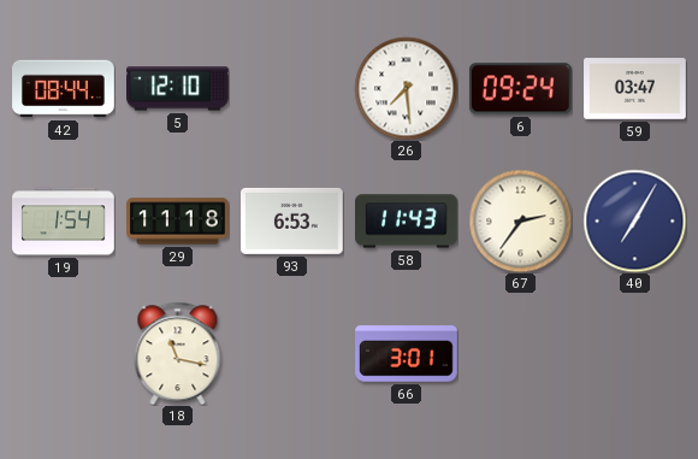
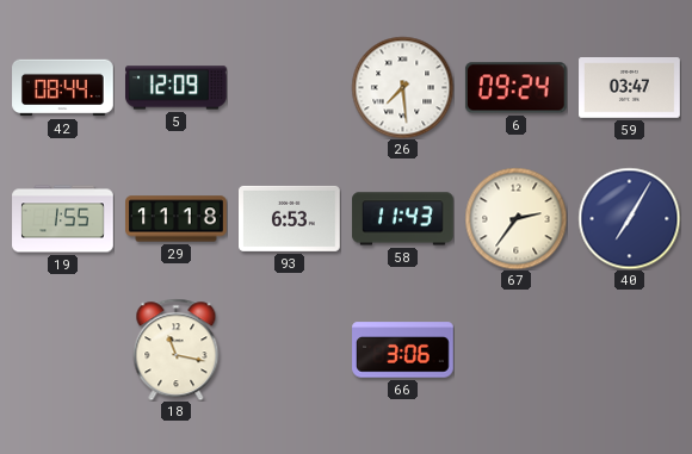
5: 12:10 -> 12:09
19: 1:54 -> 1:55
66: 3:01 -> 3:06
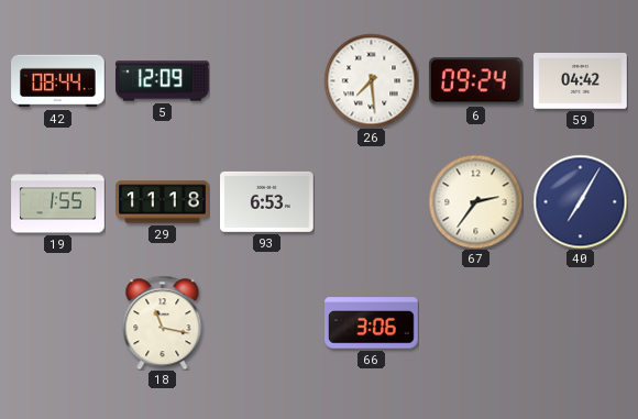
59: 03:47 -> 04:42
58: 11:43 -> none
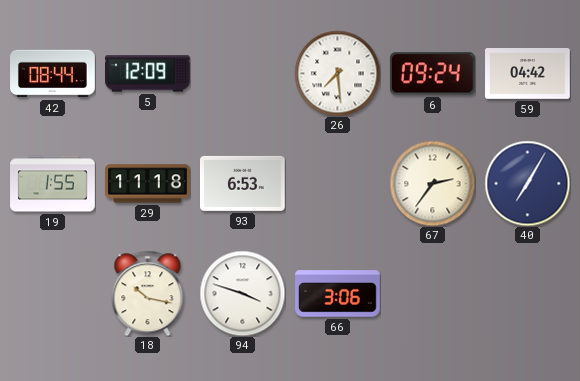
18: 11:17 -> 10:17
94: none -> 3:48
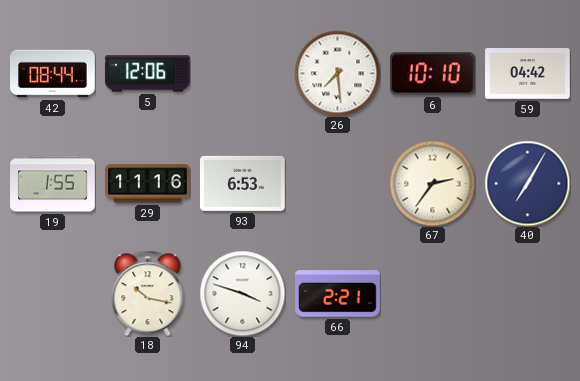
5: 12:09 -> 12:06
6: 09:24 -> 10:10
29: 11:18 -> 11:16
66: 3:06 -> 2:21
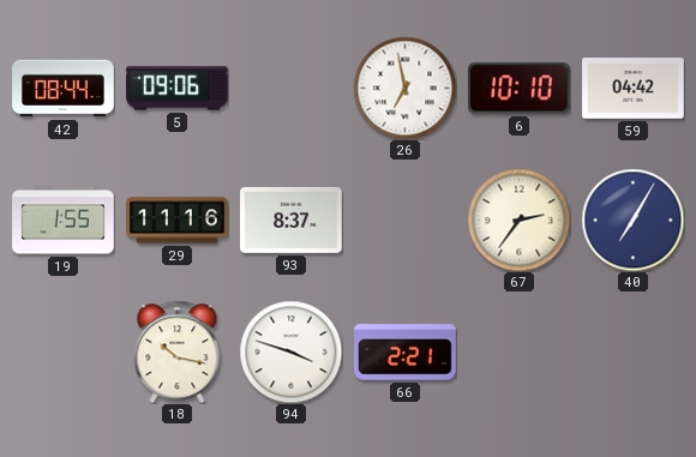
5: 12:06 -> 09:06
26: 7:29 -> 6:58
93: 6:53 -> 8:37
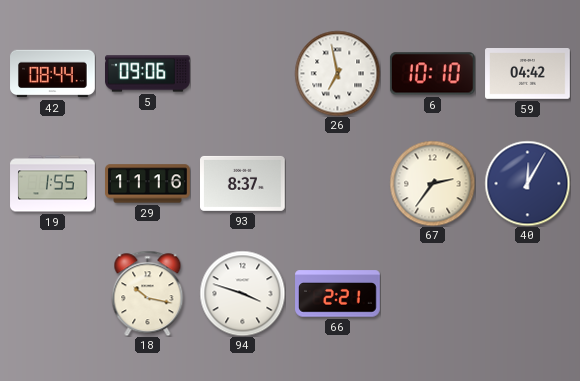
40: 7:05 -> 12:05
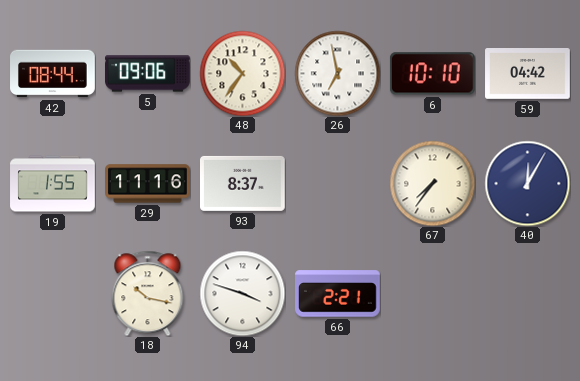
48: none -> 10:36
67: 2:36 -> 7:36
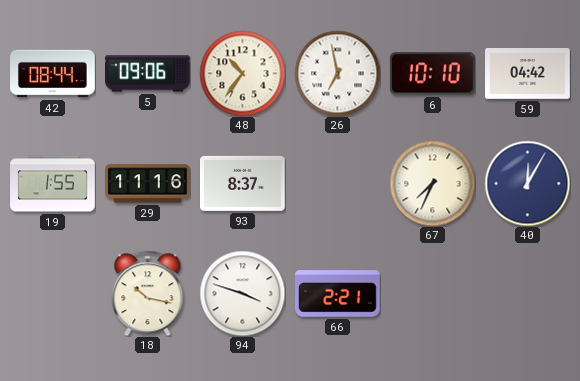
67: 7:36 -> 7:34
